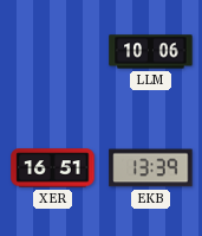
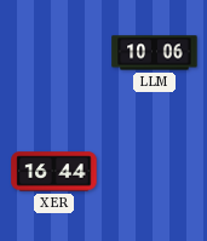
XER: 16:51 -> 16:44
EKB: 13:39 -> none
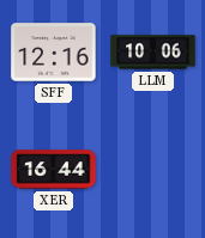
SFF: none -> 12:16
